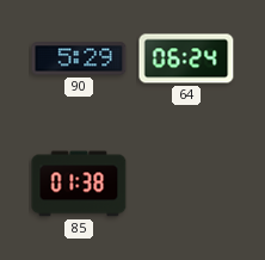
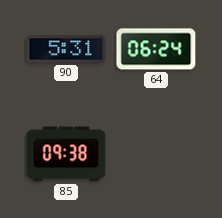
90: 5:29 -> 5:31
85: 01:38 -> 09:38
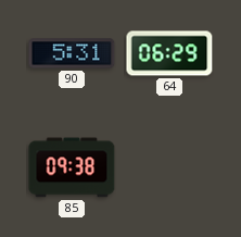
64: 06:24 -> 06:29
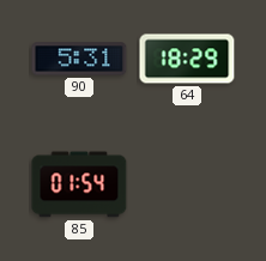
64: 06:29 -> 18:29
85: 09:38 -> 01:54
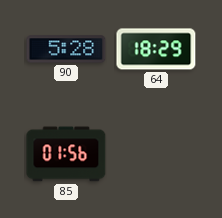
90: 5:31 -> 5:28
85: 01:54 -> 01:56
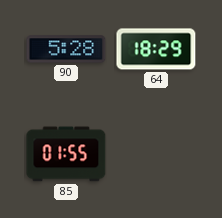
85: 01:56 -> 01:55
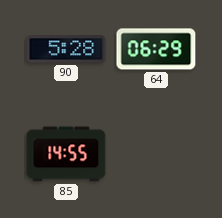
64: 18:29 -> 06:29
85: 01:55 -> 14:55
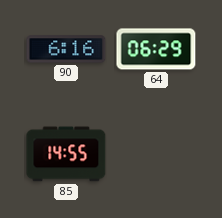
90: 5:28 -> 6:16
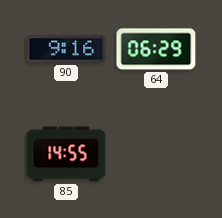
90: 6:16 -> 9:16
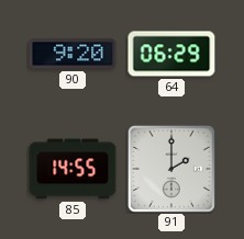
90: 9:16 -> 9:20
91: none -> 2:00
